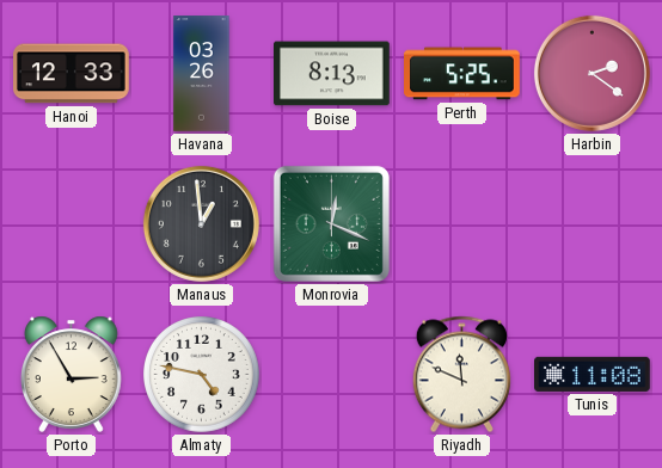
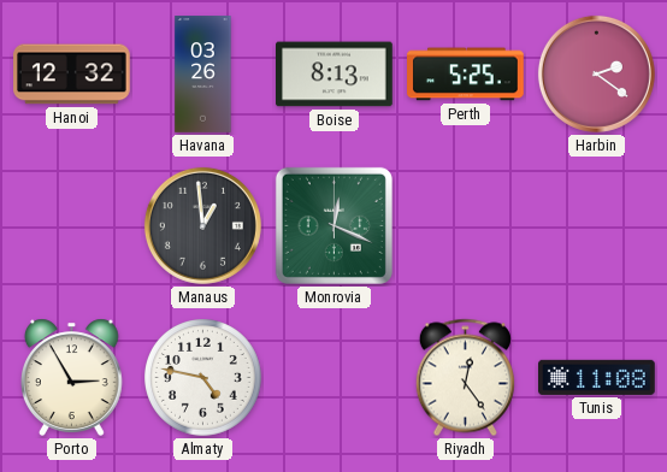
Hanoi: 12:33 -> 12:32
Riyadh: 11:49 -> 12:24
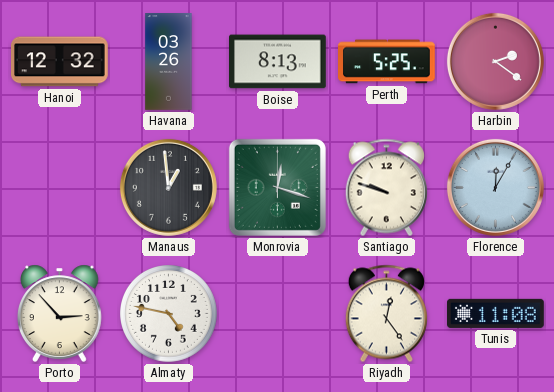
Monrovia: 12:19 -> 12:18
Santiago: none -> 9:48
Florence: none -> 12:05
Porto: 2:55 -> 2:53
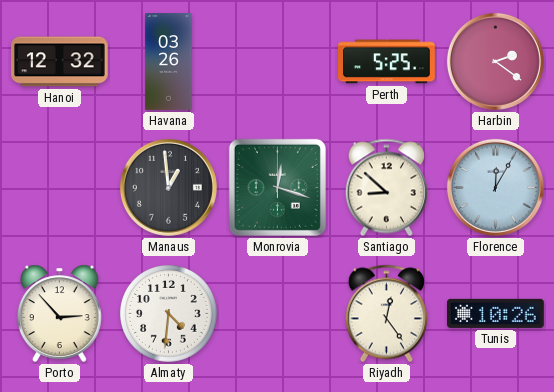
Boise: 8:13 -> none
Santiago: 9:48 -> 8:52
Almaty: 4:47 -> 4:31
Tunis: 11:08 -> 10:26
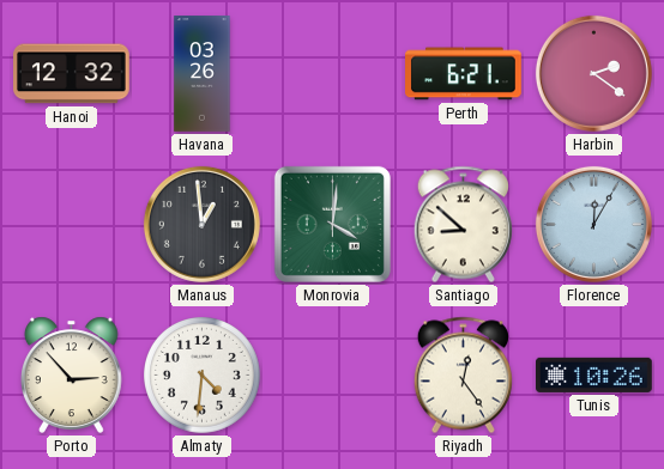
Perth: 5:25 -> 6:21
Monrovia: 12:18 -> 4:01
